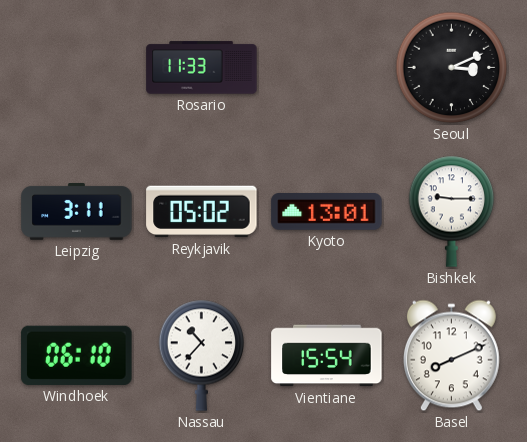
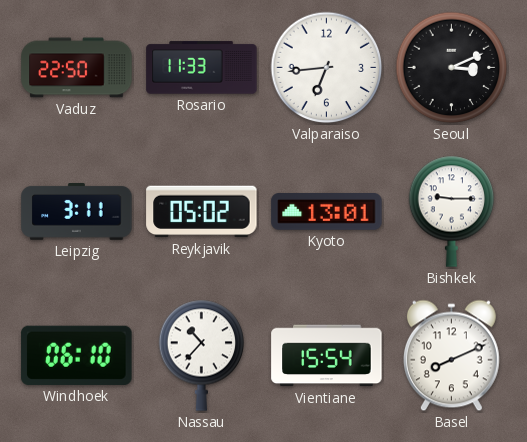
Vaduz: none -> 22:50
Valparaiso: none -> 6:44
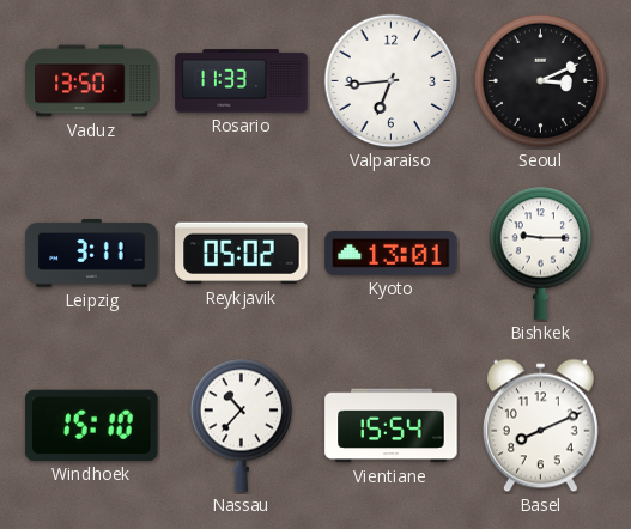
Vaduz: 22:50 -> 13:50
Windhoek: 06:10 -> 15:10
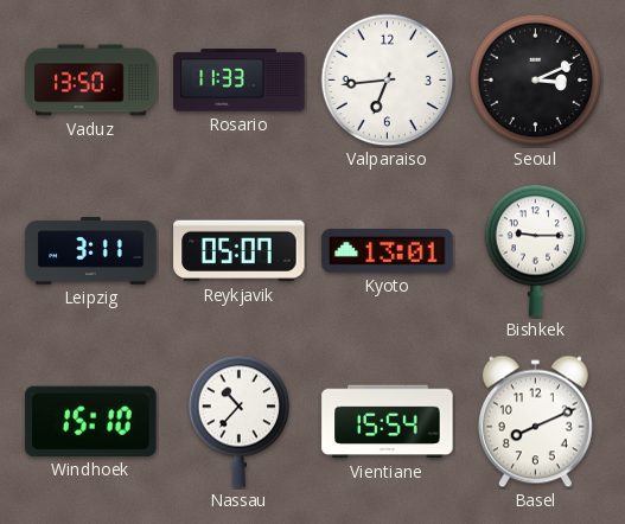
Reykjavik: 05:02 -> 05:07
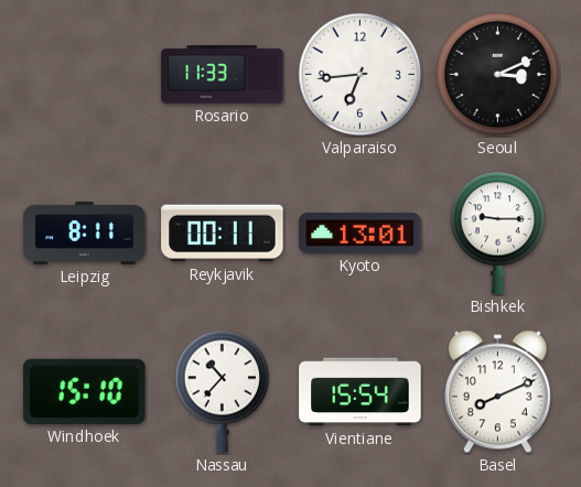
Vaduz: 13:50 -> none
Leipzig: 3:11 -> 8:11
Reykjavik: 05:07 -> 00:11
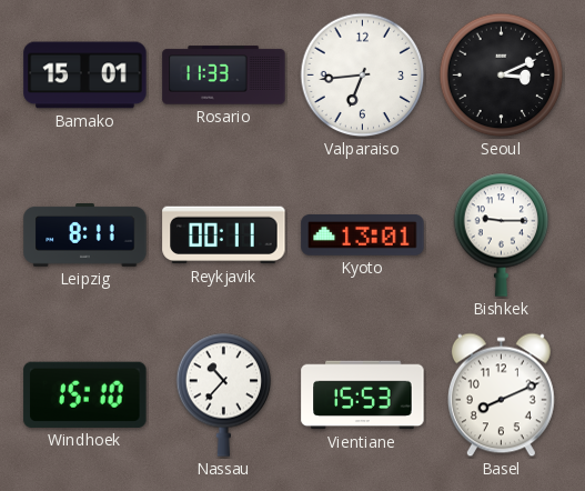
Bamako: none -> 15:01
Vientiane: 15:54 -> 15:53
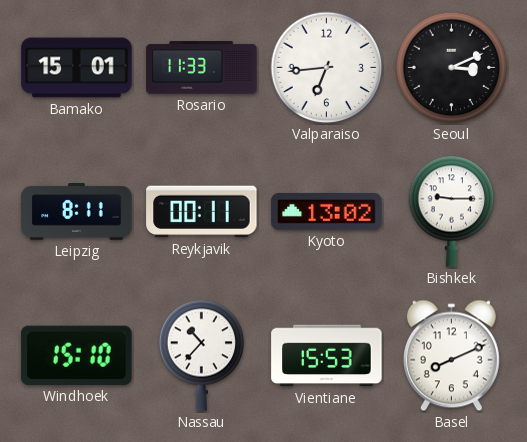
Kyoto: 13:01 -> 13:02
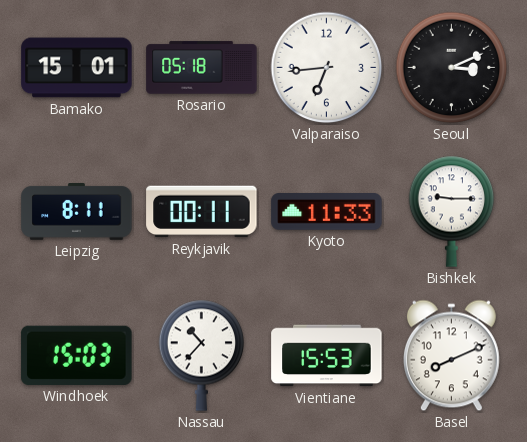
Rosario: 11:33 -> 05:18
Kyoto: 13:02 -> 11:33
Windhoek: 15:10 -> 15:03
